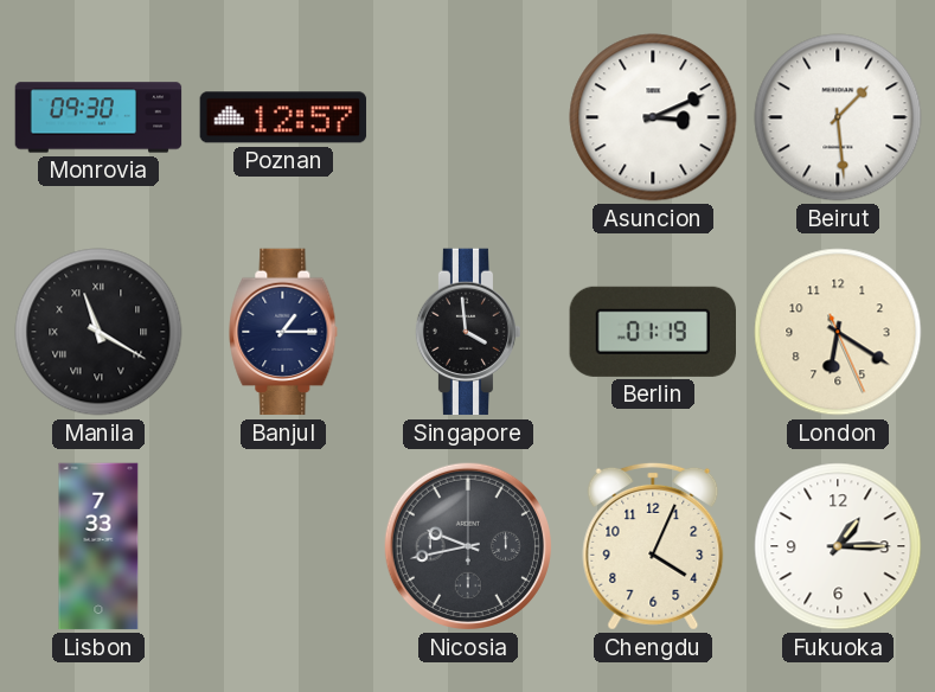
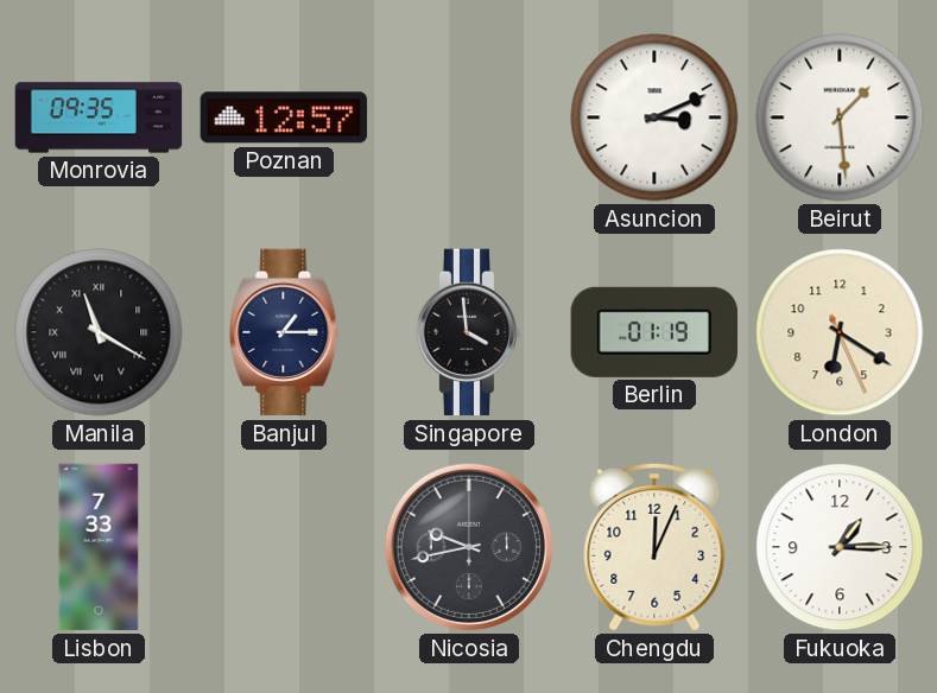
Monrovia: 09:30 -> 09:35
Chengdu: 4:04 -> 12:04
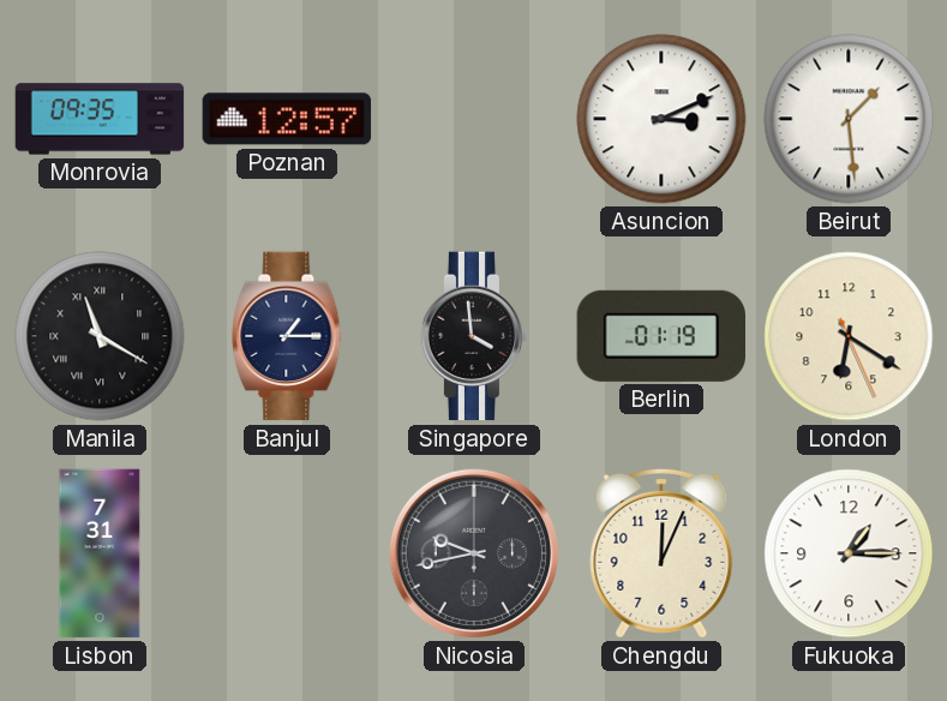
Lisbon: 7:33 -> 7:31
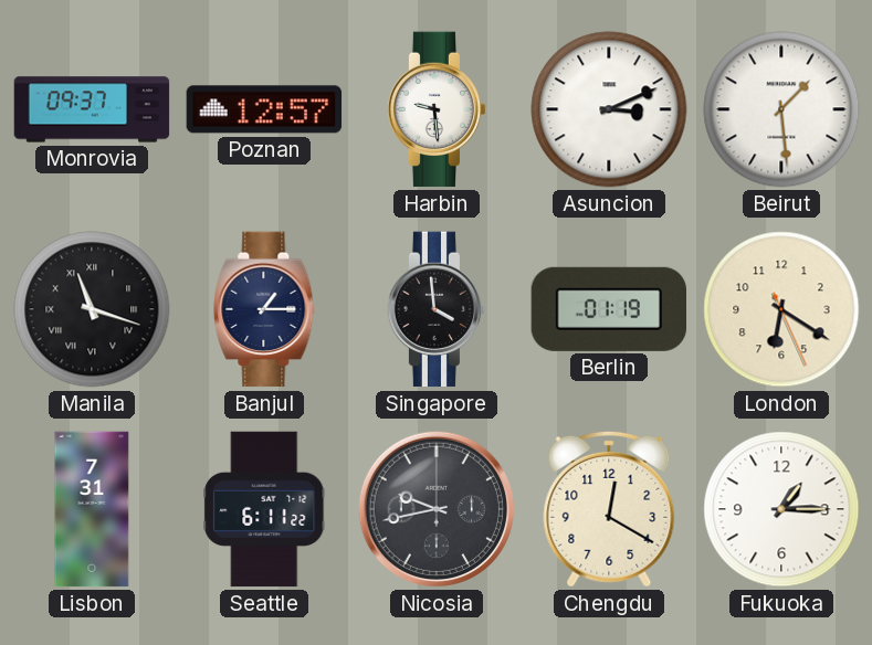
Monrovia: 09:35 -> 09:37
Harbin: none -> 9:29
Manila: 11:20 -> 11:18
Seattle: none -> 6:11
Chengdu: 12:04 -> 12:20
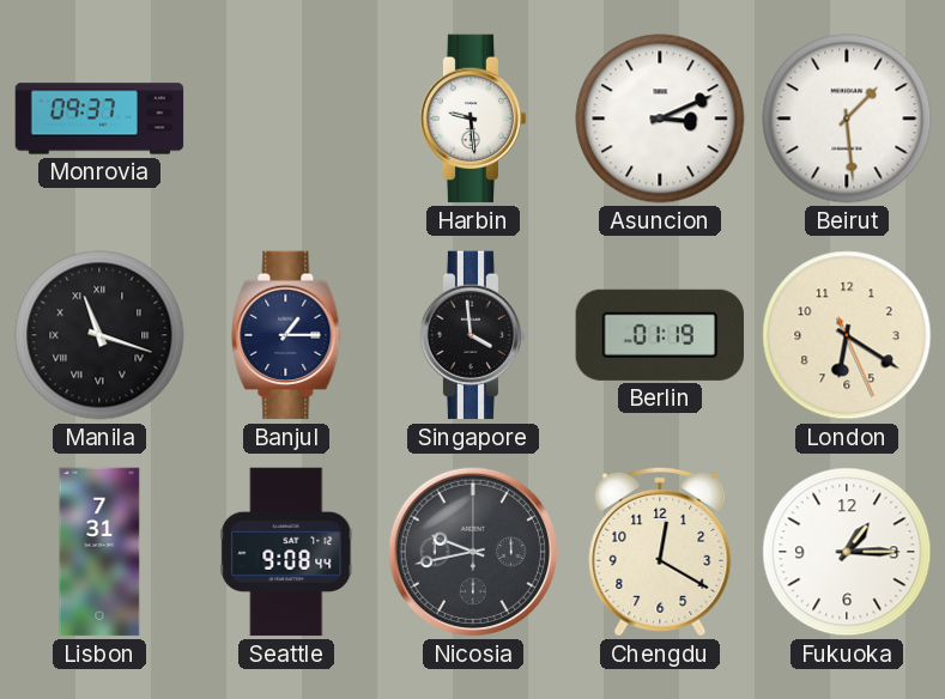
Poznan: 12:57 -> none
Seattle: 6:11 -> 9:08
